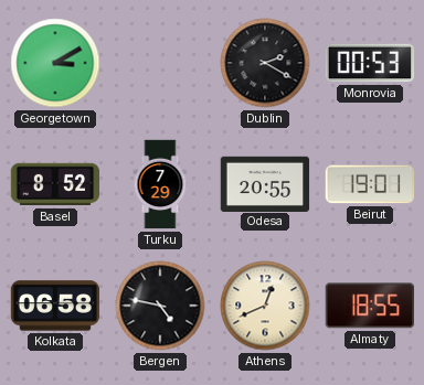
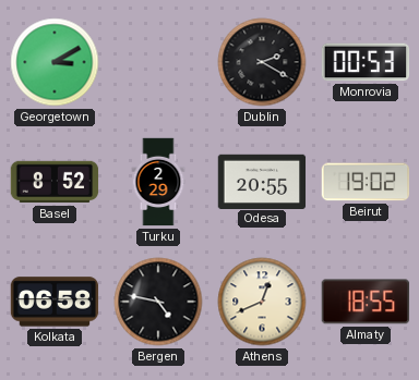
Turku: 7:29 -> 2:29
Beirut: 19:01 -> 19:02
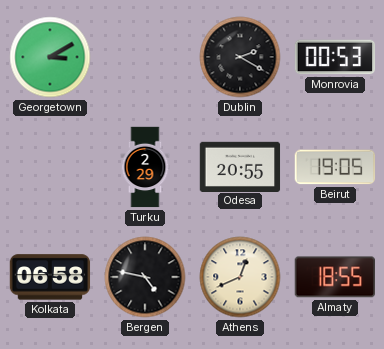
Basel: 8:52 -> none
Beirut: 19:02 -> 19:05
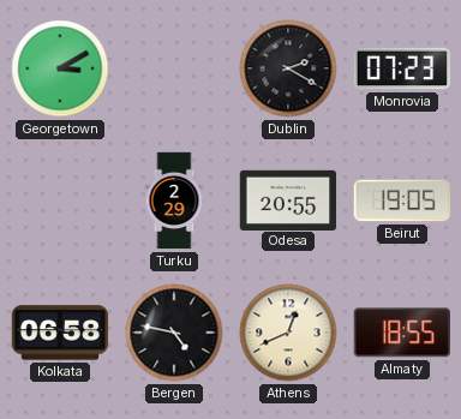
Monrovia: 00:53 -> 07:23
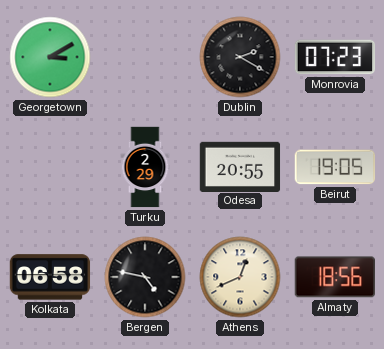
Almaty: 18:55 -> 18:56
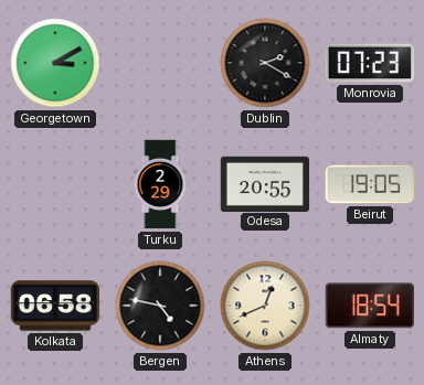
Almaty: 18:56 -> 18:54
